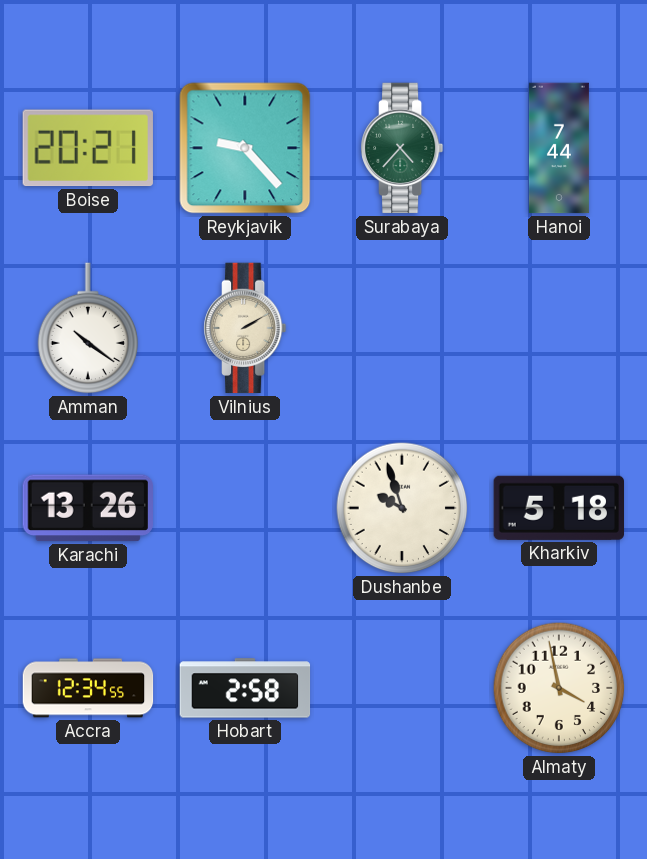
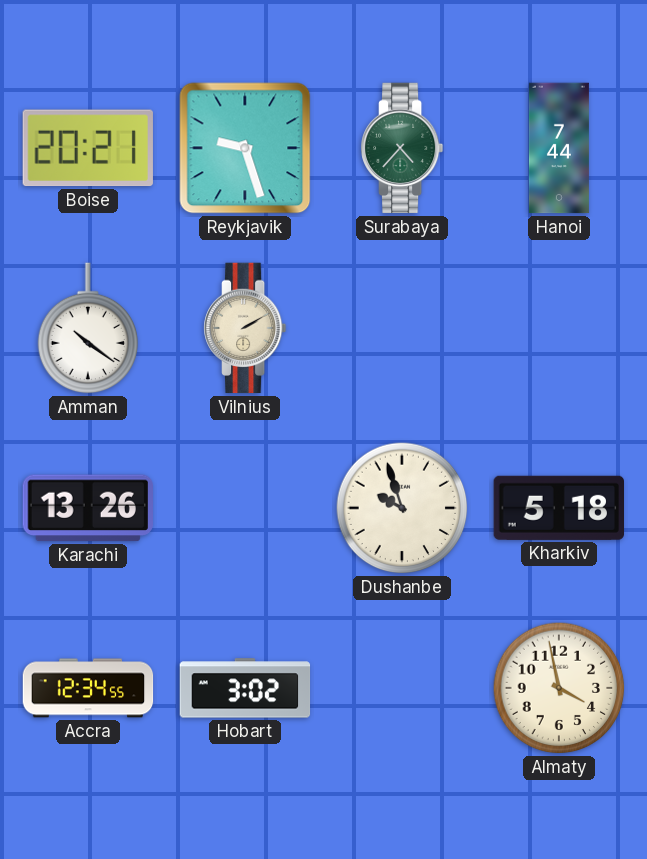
Reykjavik: 9:23 -> 9:27
Hobart: 2:58 -> 3:02
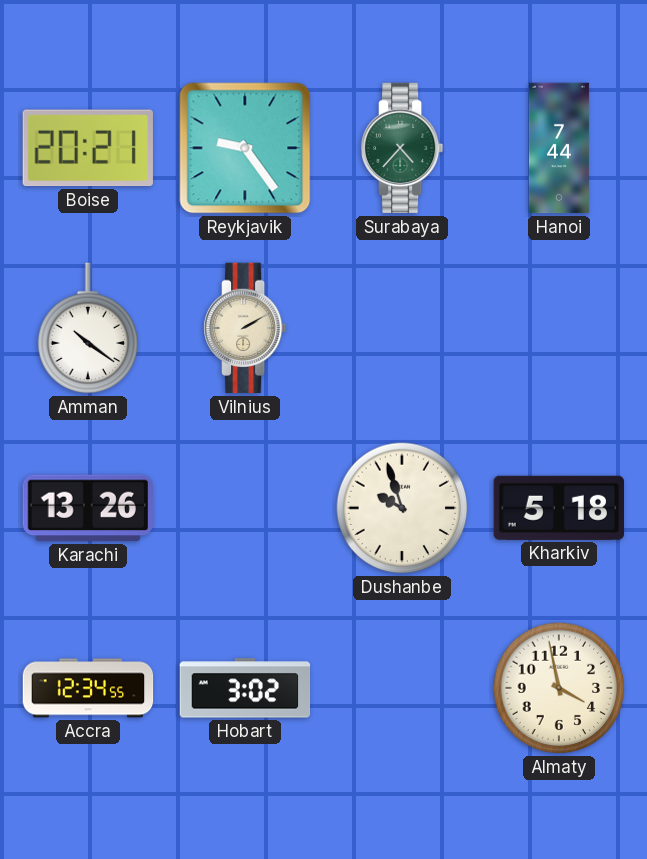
Reykjavik: 9:27 -> 9:24
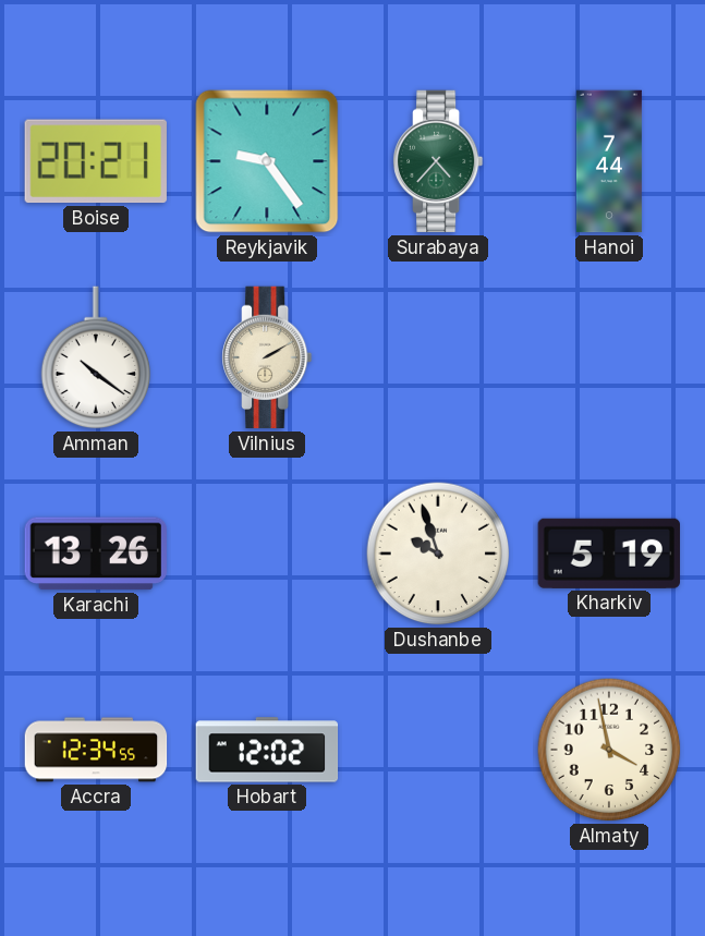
Kharkiv: 5:18 -> 5:19
Hobart: 3:02 -> 12:02
